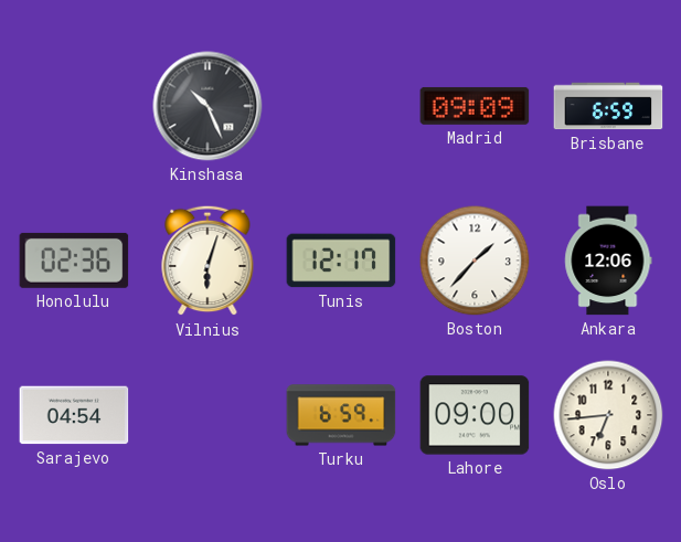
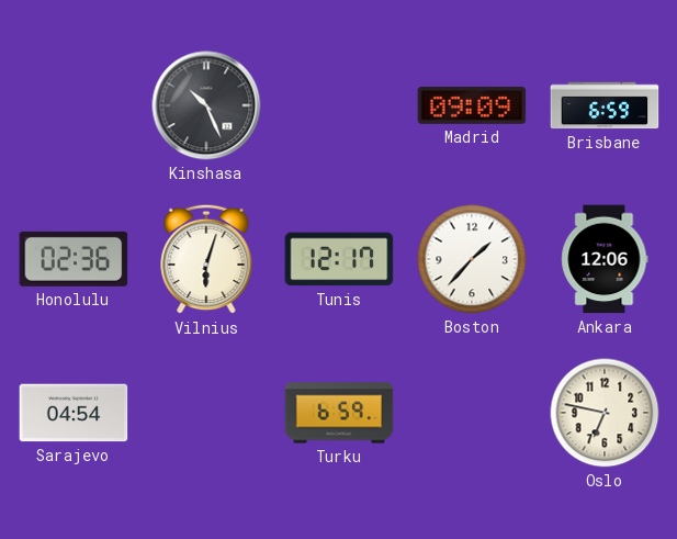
Lahore: 09:00 -> none
Oslo: 6:44 -> 6:47
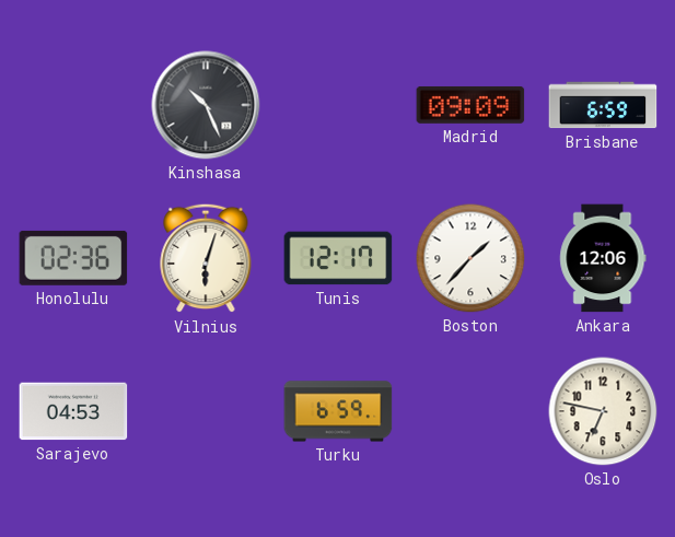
Sarajevo: 04:54 -> 04:53
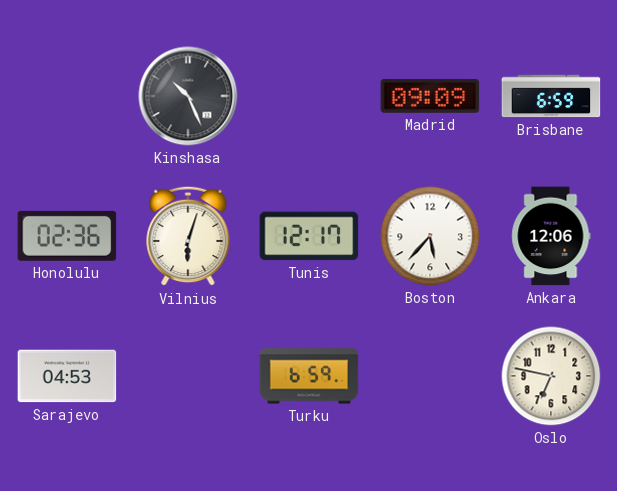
Boston: 1:37 -> 5:37
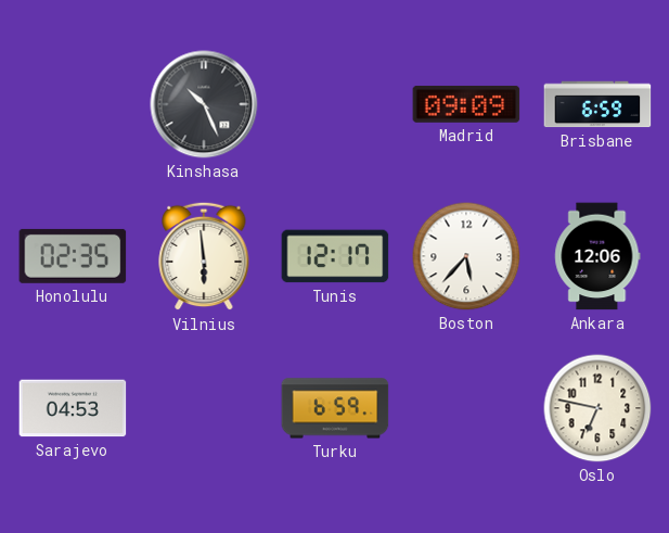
Honolulu: 02:36 -> 02:35
Vilnius: 6:03 -> 5:59
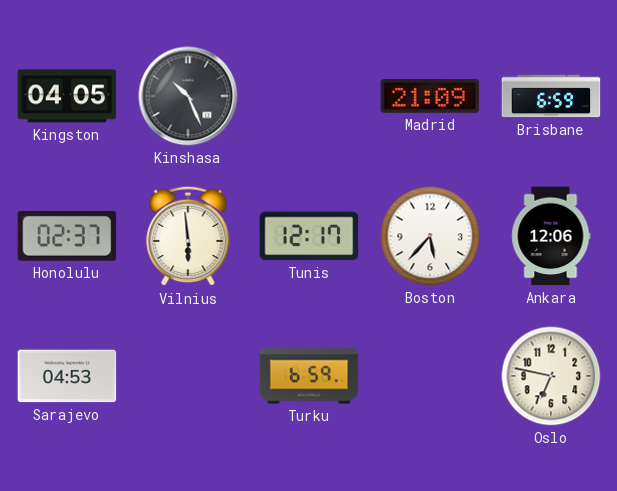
Kingston: none -> 04:05
Madrid: 09:09 -> 21:09
Honolulu: 02:35 -> 02:37
